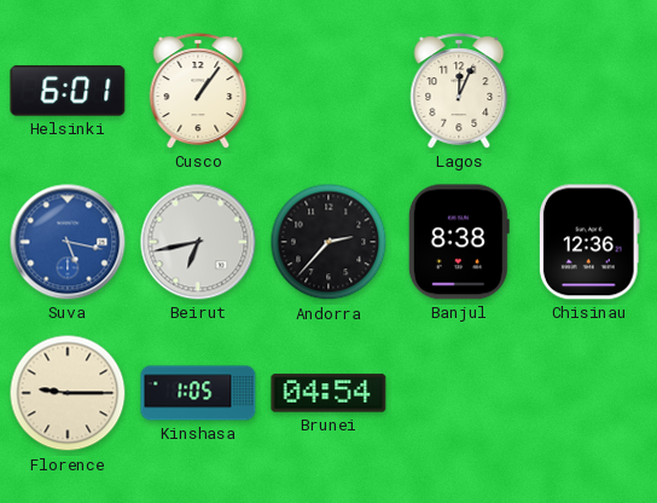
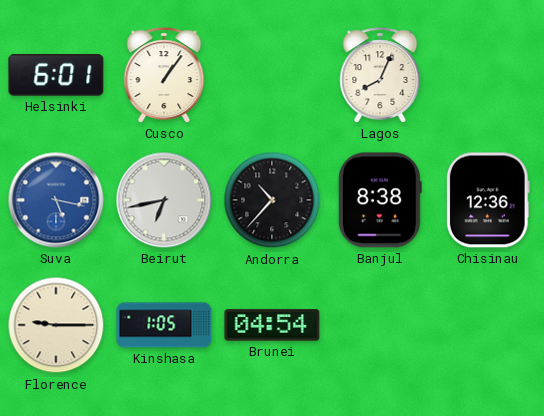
Lagos: 12:04 -> 8:04
Andorra: 2:37 -> 10:37
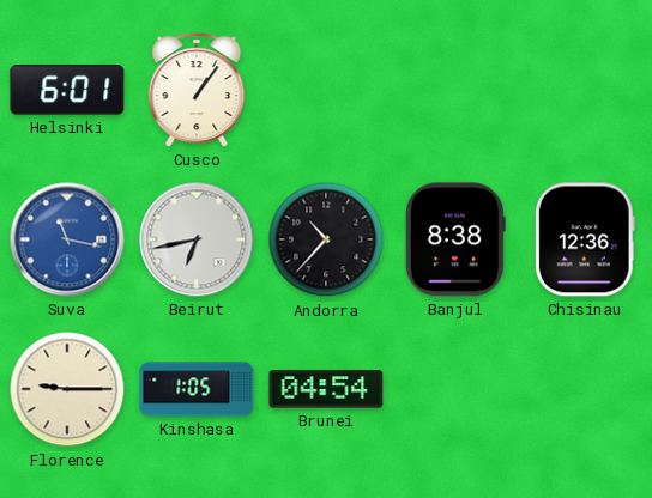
Lagos: 8:04 -> none
Suva: 5:17 -> 11:17
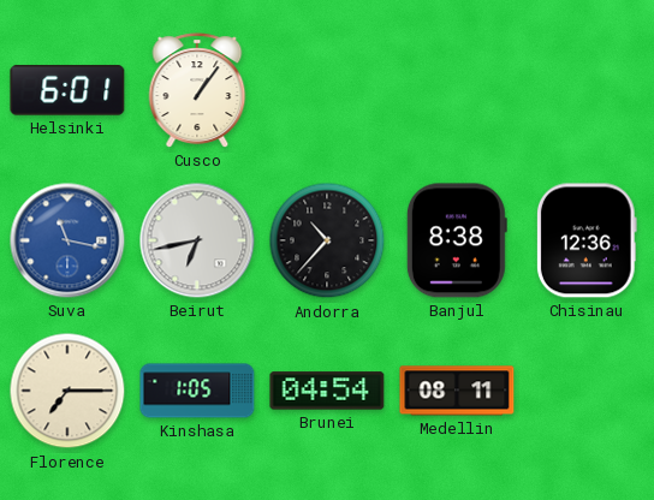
Florence: 9:15 -> 7:15
Medellin: none -> 08:11
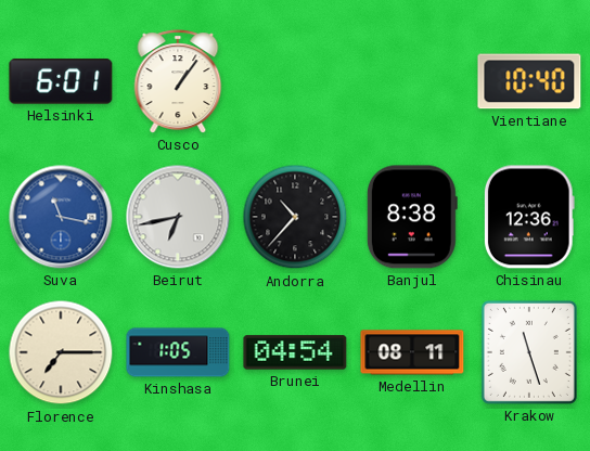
Vientiane: none -> 10:40
Krakow: none -> 11:27
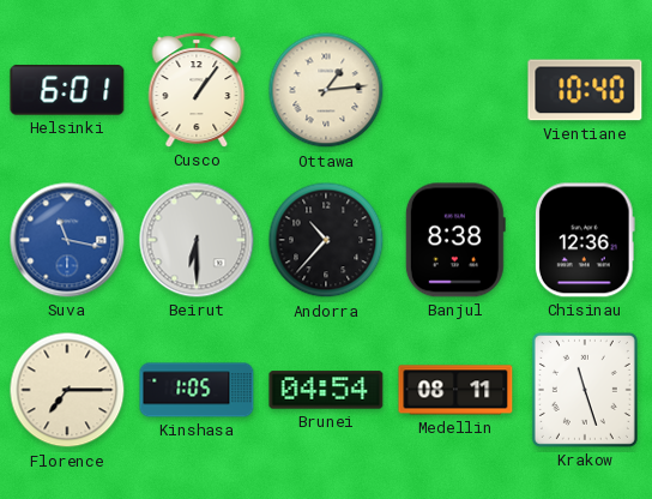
Ottawa: none -> 1:14
Beirut: 6:43 -> 6:30
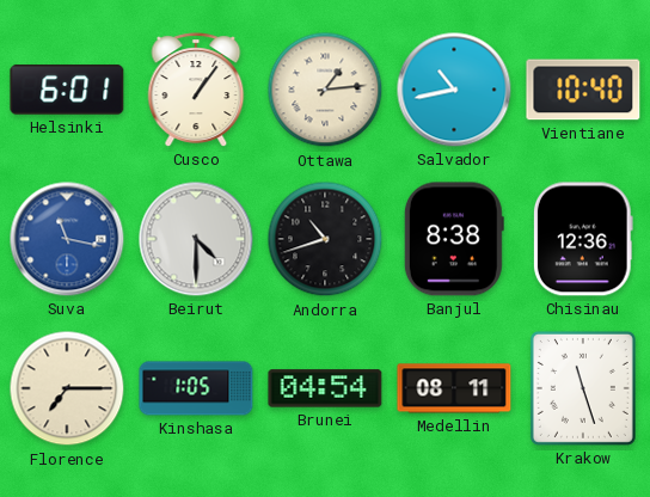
Salvador: none -> 10:43
Beirut: 6:30 -> 4:30
Andorra: 10:37 -> 10:42
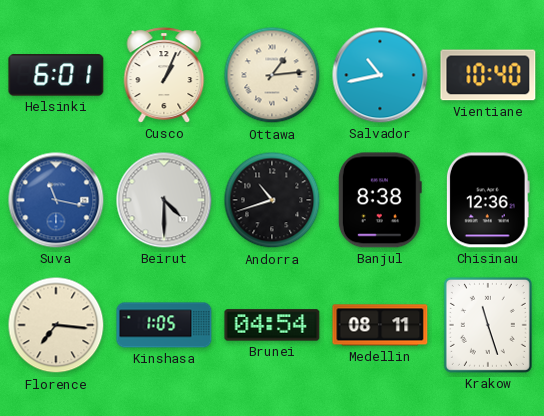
Cusco: 1:06 -> 1:04
Florence: 7:15 -> 7:16
